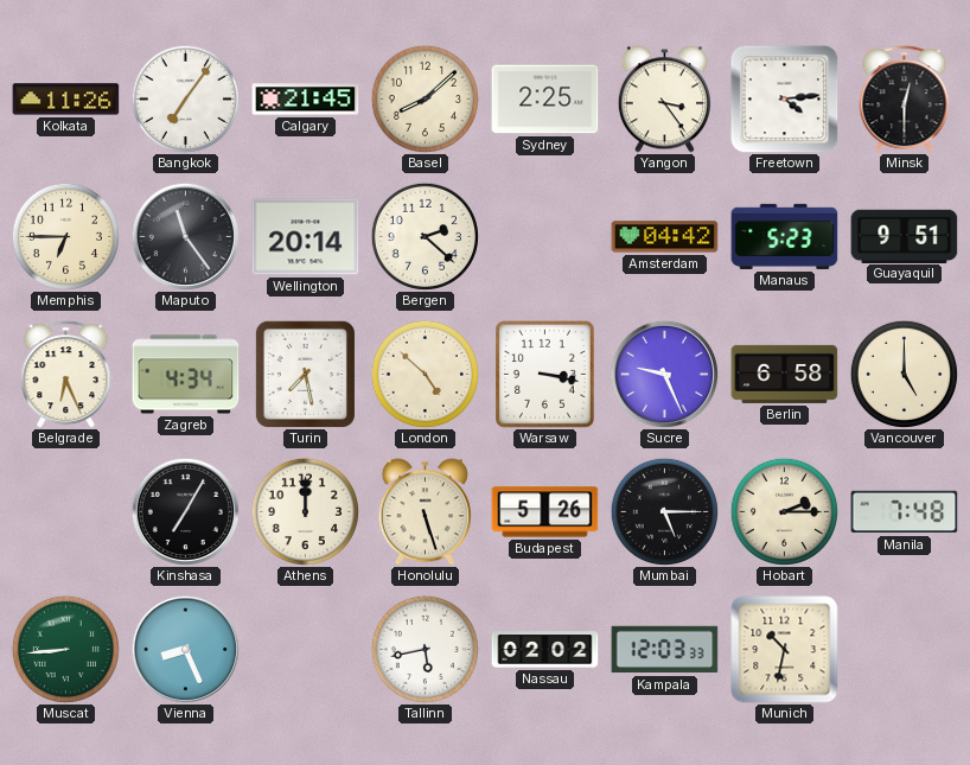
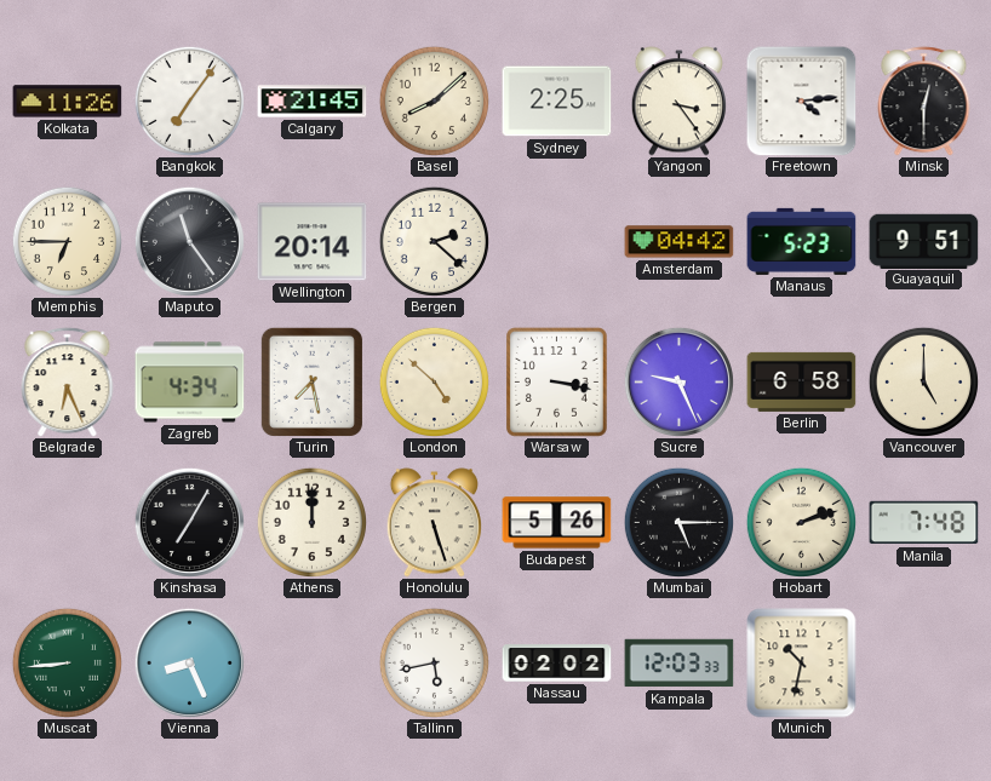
Hobart: 2:15 -> 2:12
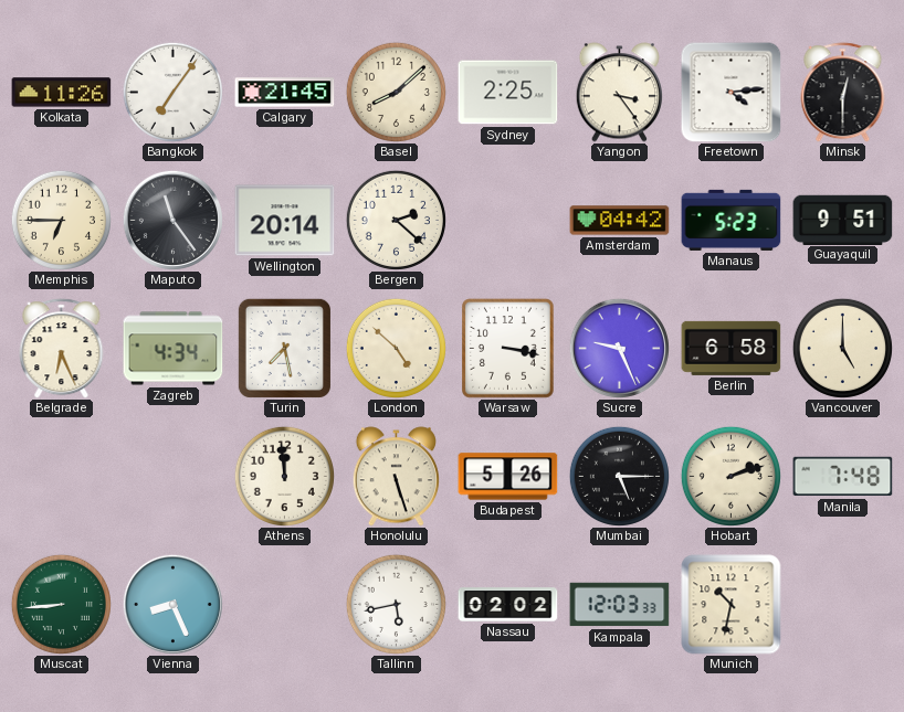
Kinshasa: 7:05 -> none
Athens: 12:00 -> 11:59
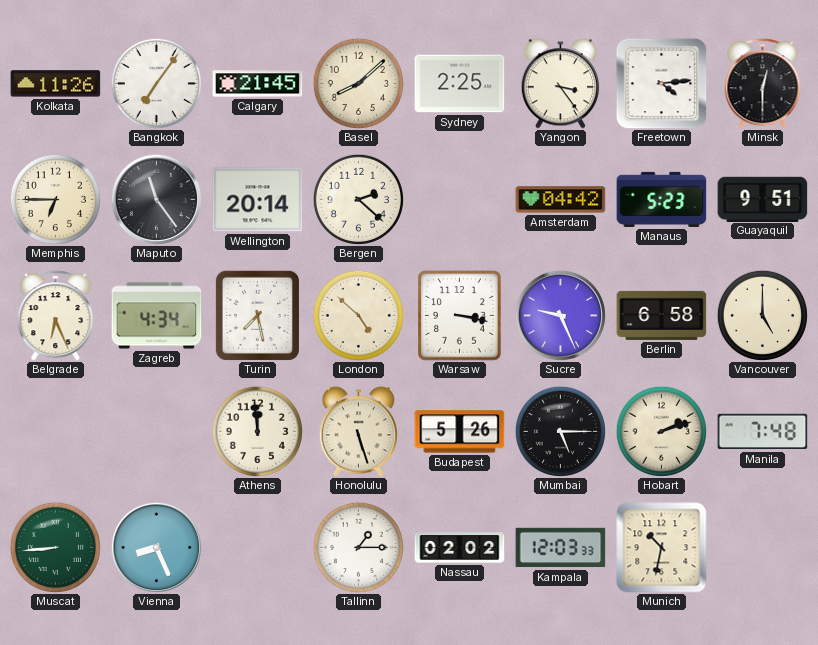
Tallinn: 5:43 -> 1:15
